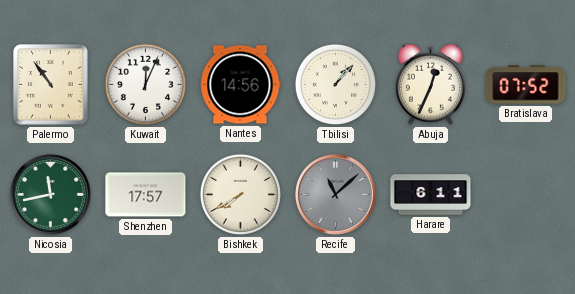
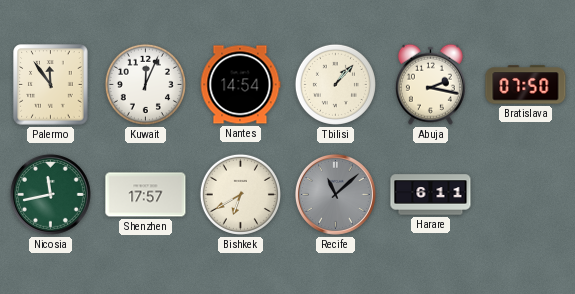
Palermo: 10:54 -> 11:54
Nantes: 14:56 -> 14:54
Abuja: 12:34 -> 2:17
Bratislava: 07:52 -> 07:50
Bishkek: 7:40 -> 6:40
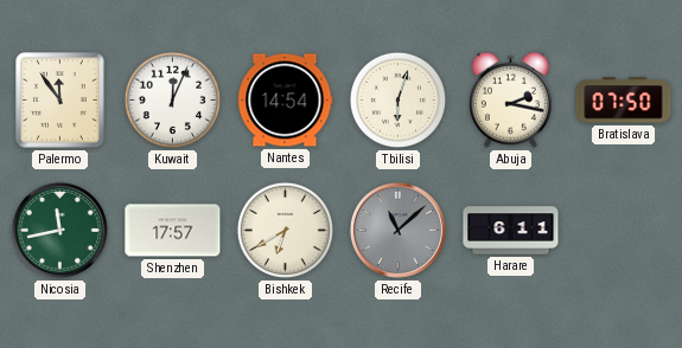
Tbilisi: 1:07 -> 6:03
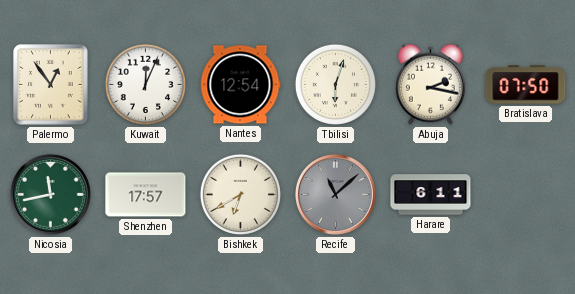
Palermo: 11:54 -> 12:54
Nantes: 14:54 -> 12:54
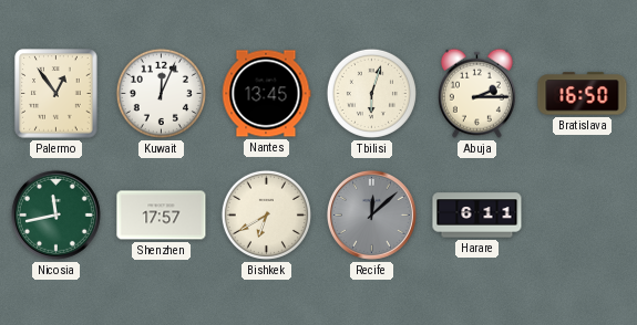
Nantes: 12:54 -> 13:45
Abuja: 2:17 -> 2:15
Bratislava: 07:50 -> 16:50
Recife: 11:08 -> 12:08
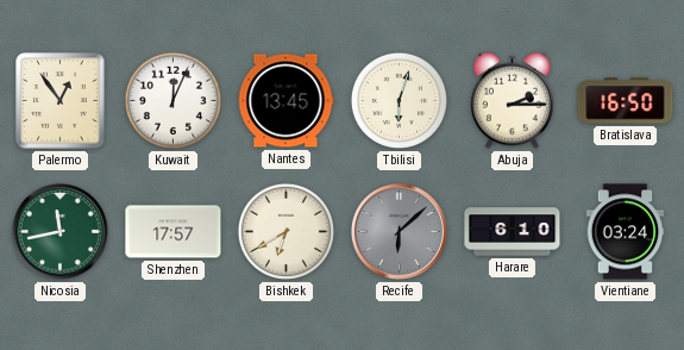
Recife: 12:08 -> 6:08
Harare: 6:11 -> 6:10
Vientiane: none -> 03:24
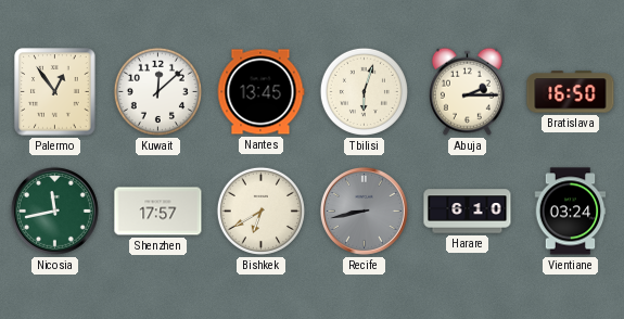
Kuwait: 12:04 -> 12:08
Recife: 6:08 -> 8:43
